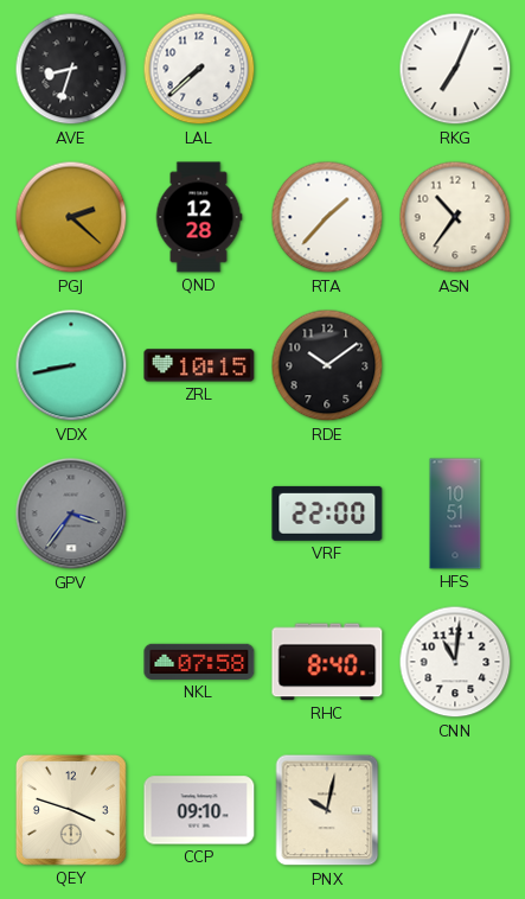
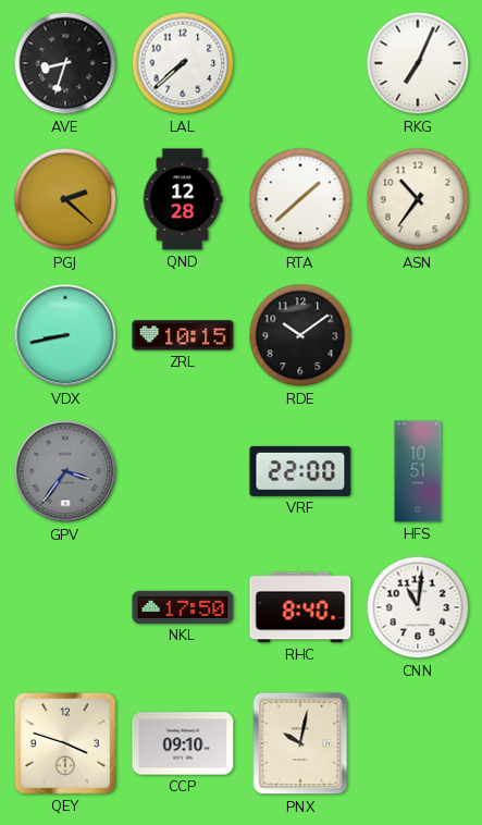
RTA: 1:37 -> 1:38
NKL: 07:58 -> 17:50
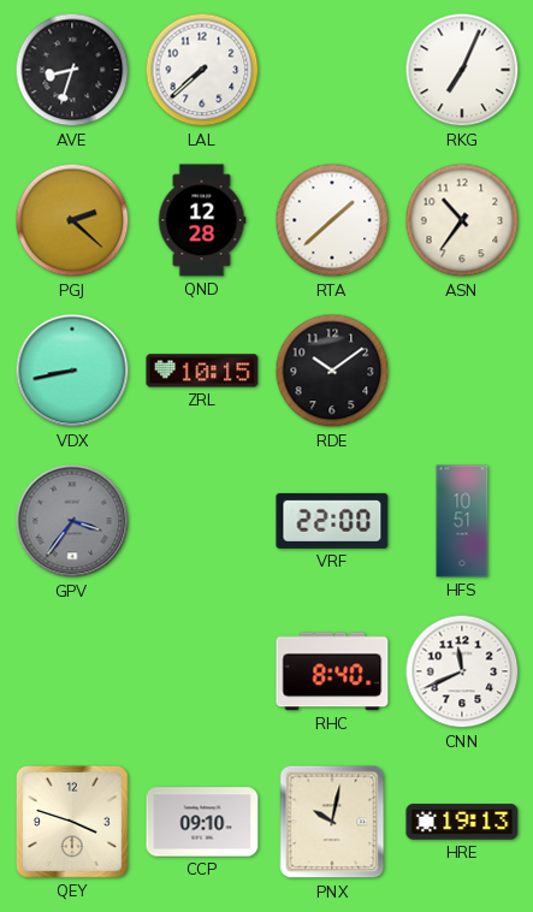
NKL: 17:50 -> none
CNN: 11:01 -> 11:41
HRE: none -> 19:13
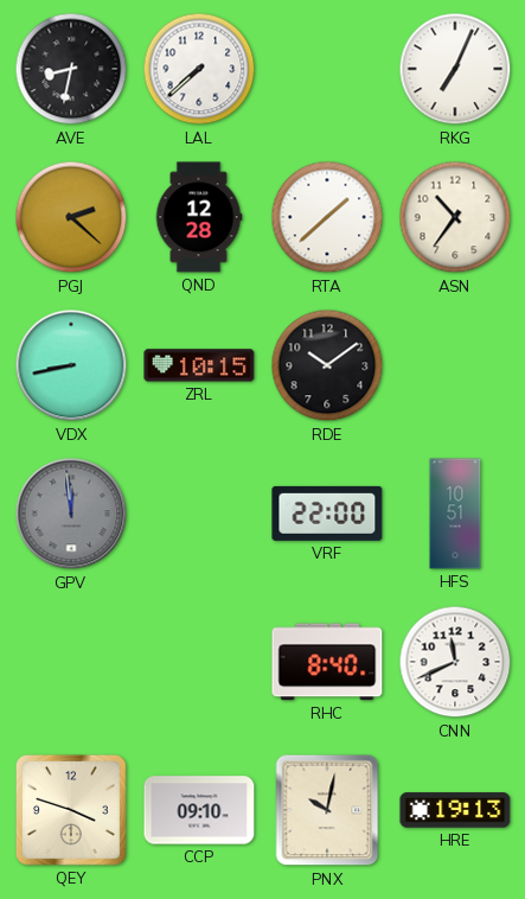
AVE: 8:33 -> 8:32
GPV: 3:36 -> 11:59
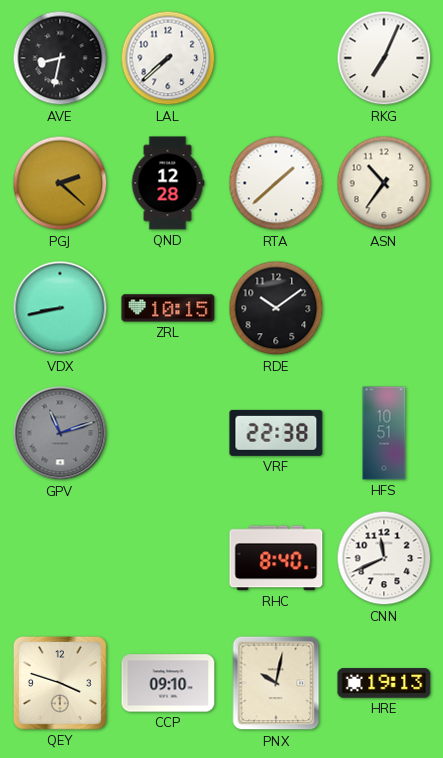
GPV: 11:59 -> 11:12
VRF: 22:00 -> 22:38
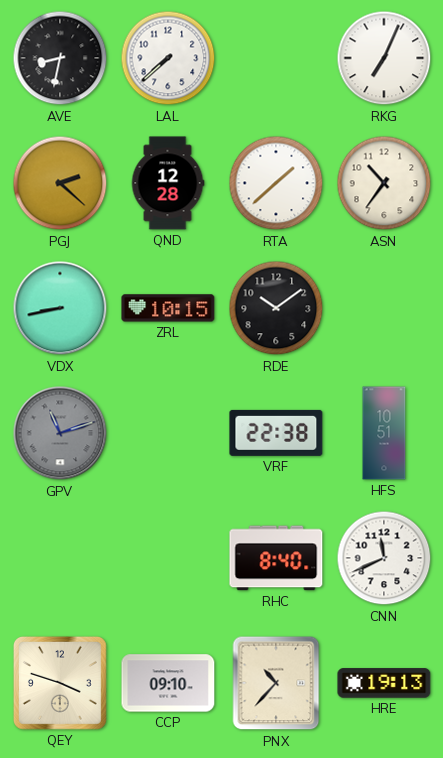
PNX: 10:02 -> 10:37
